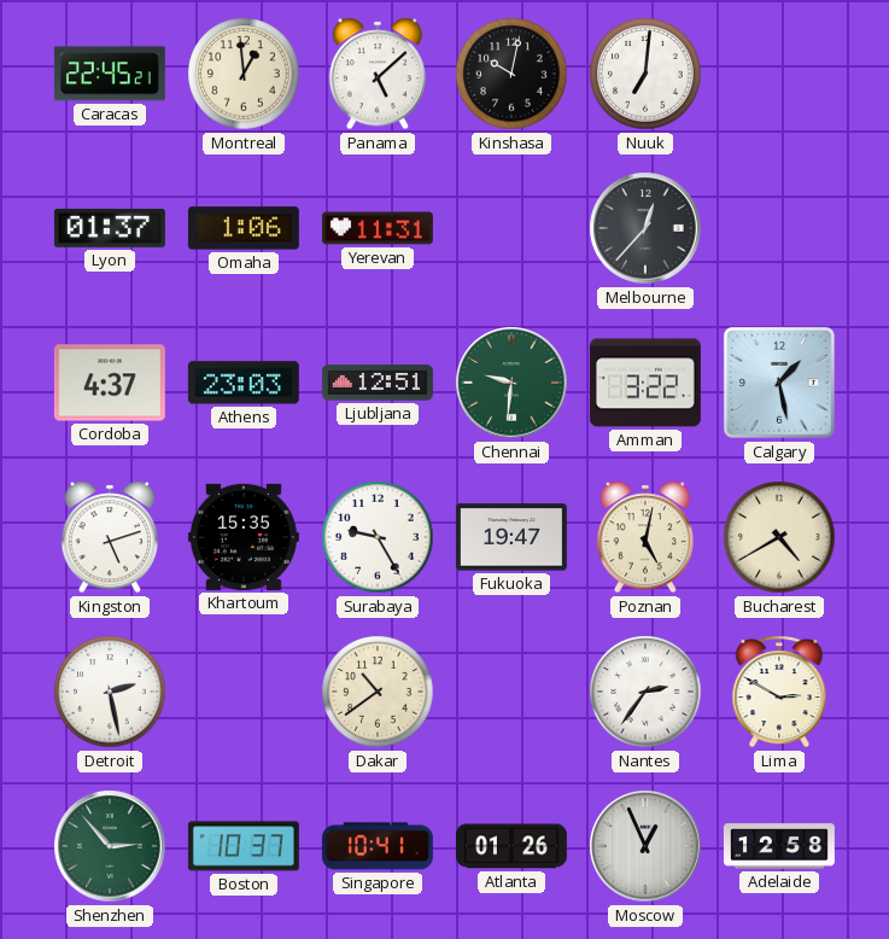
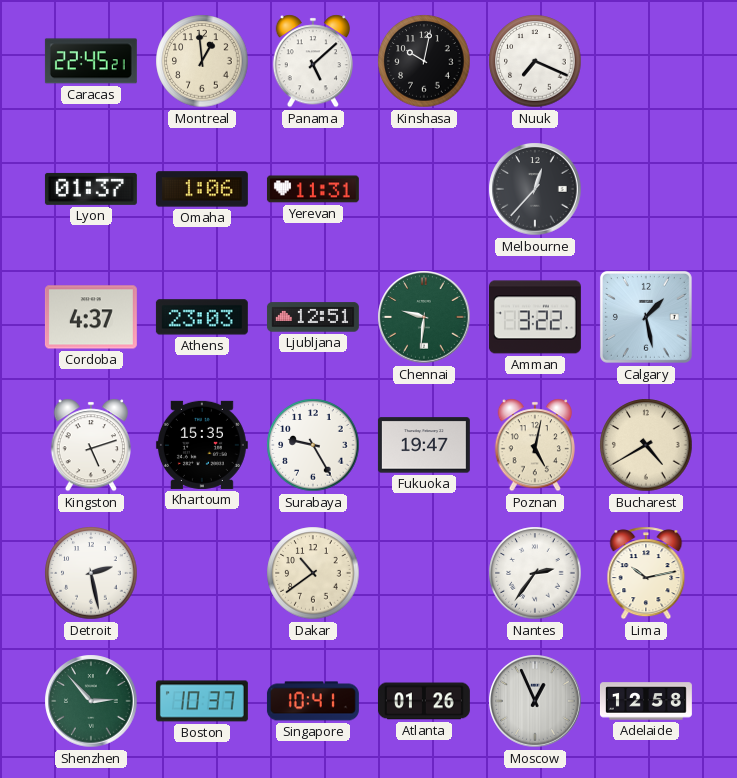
Nuuk: 7:01 -> 7:19
Lima: 2:50 -> 10:13
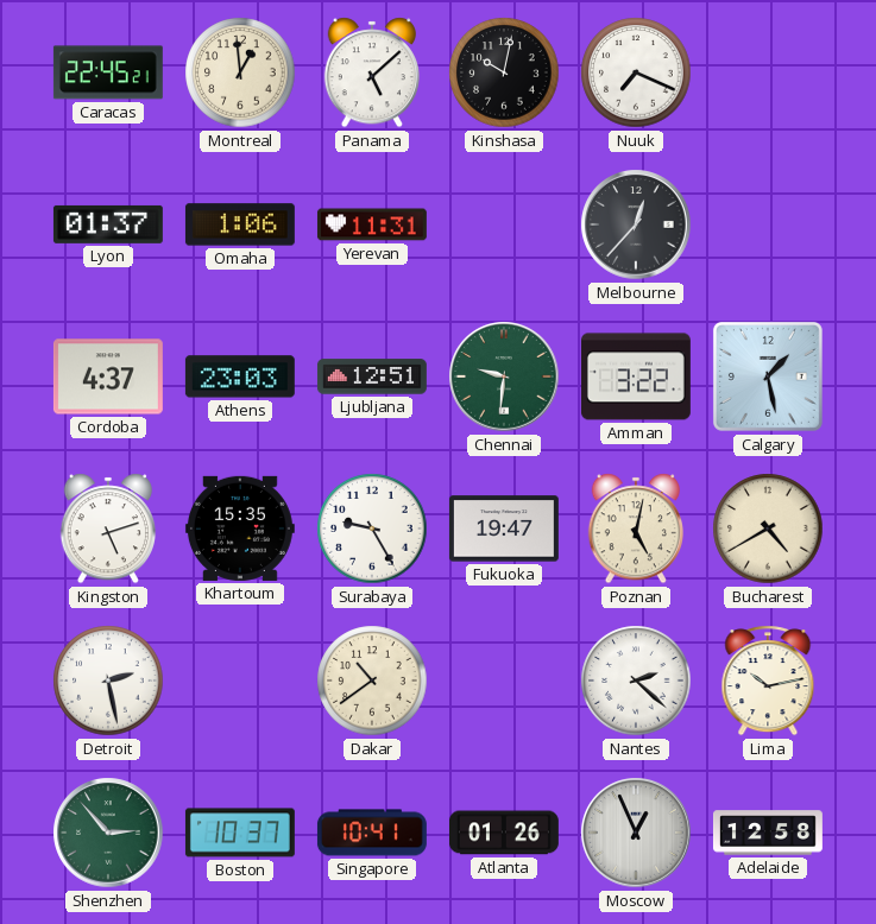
Nantes: 2:36 -> 2:22
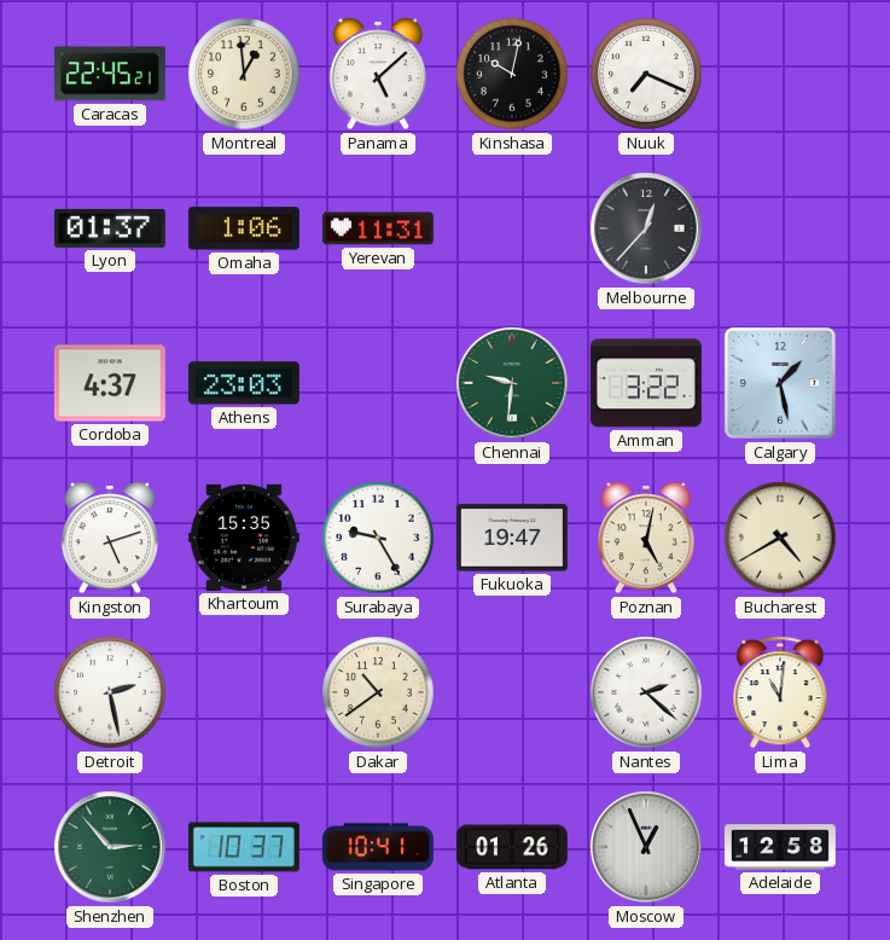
Ljubljana: 12:51 -> none
Lima: 10:13 -> 11:01
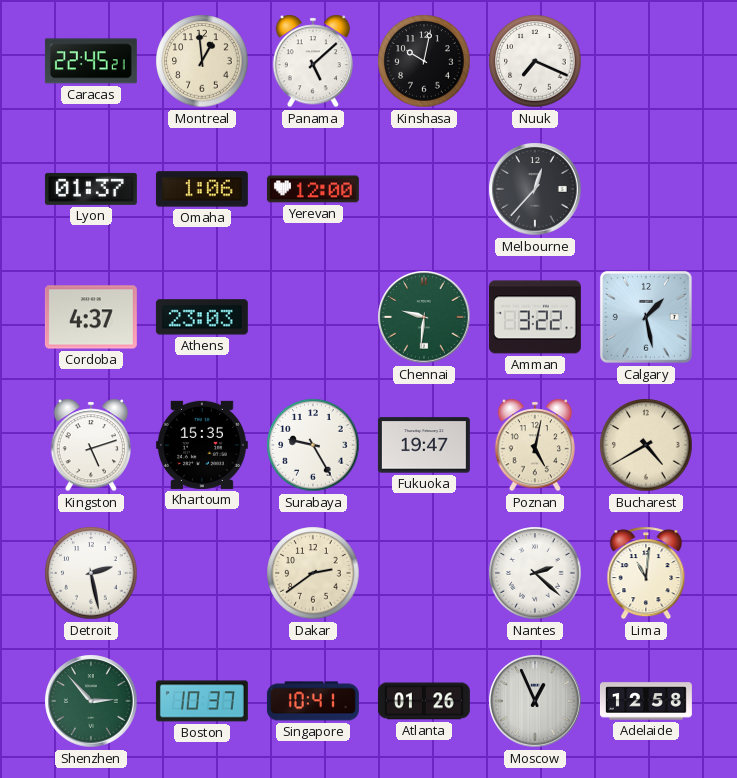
Yerevan: 11:31 -> 12:00
Dakar: 10:39 -> 2:39
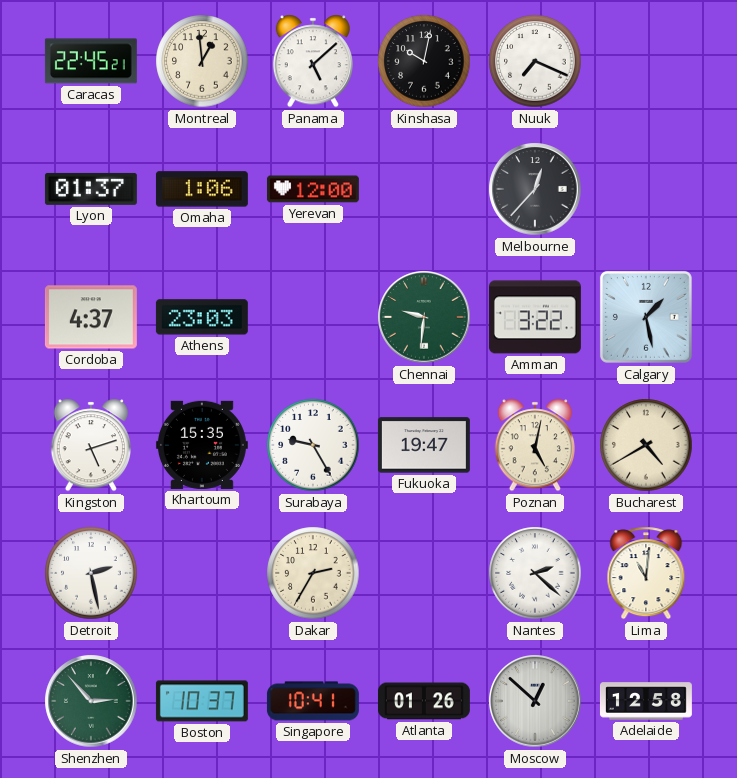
Dakar: 2:39 -> 2:35
Moscow: 12:56 -> 12:52
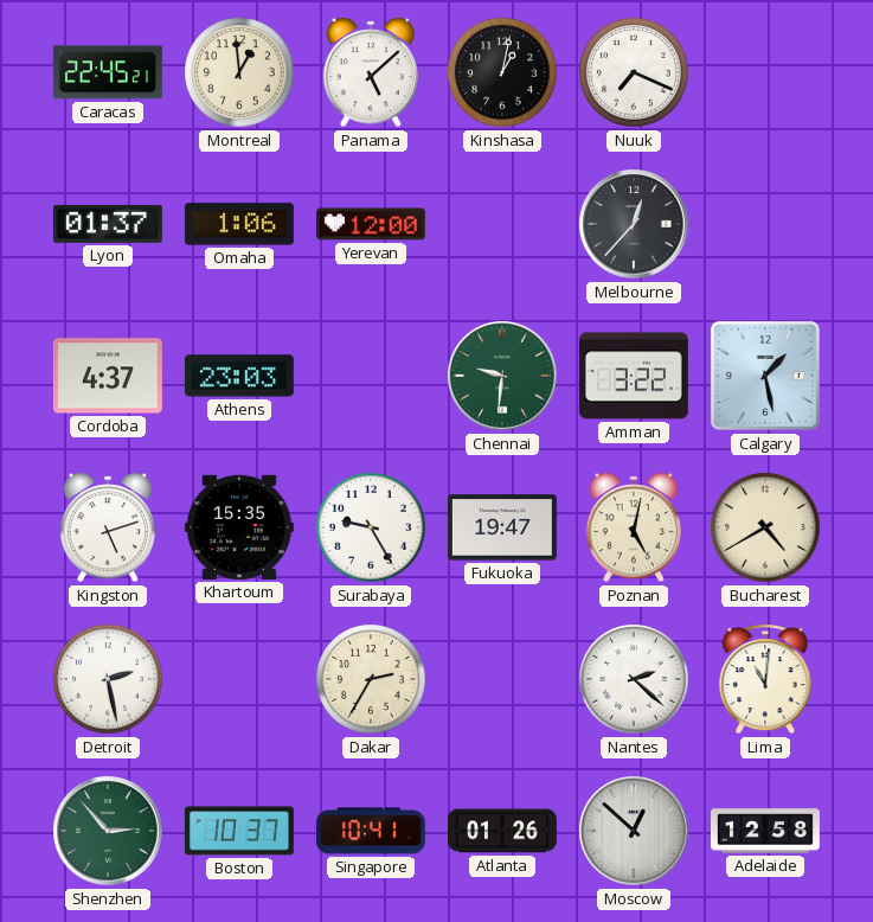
Kinshasa: 10:02 -> 1:02
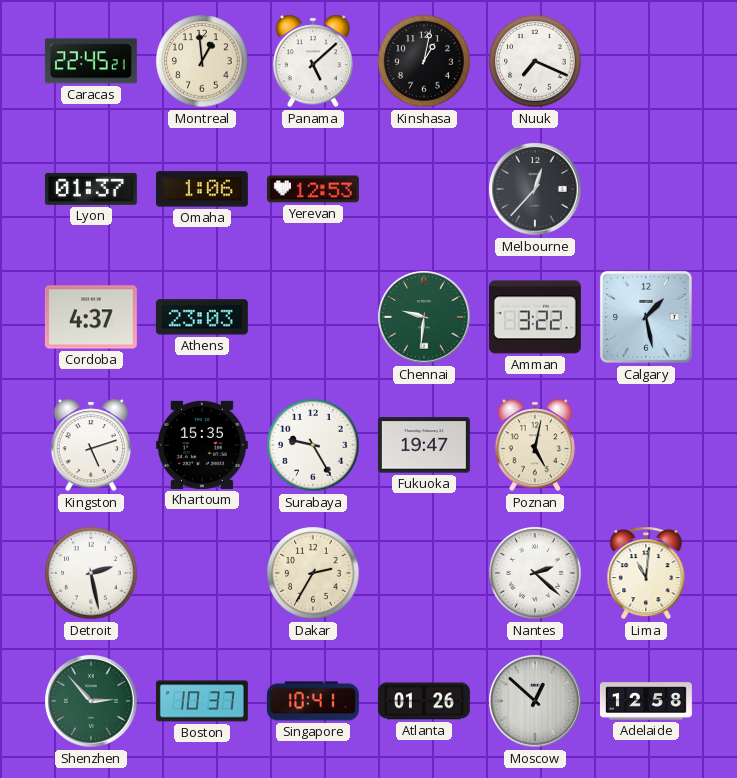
Yerevan: 12:00 -> 12:53
Bucharest: 4:40 -> none
